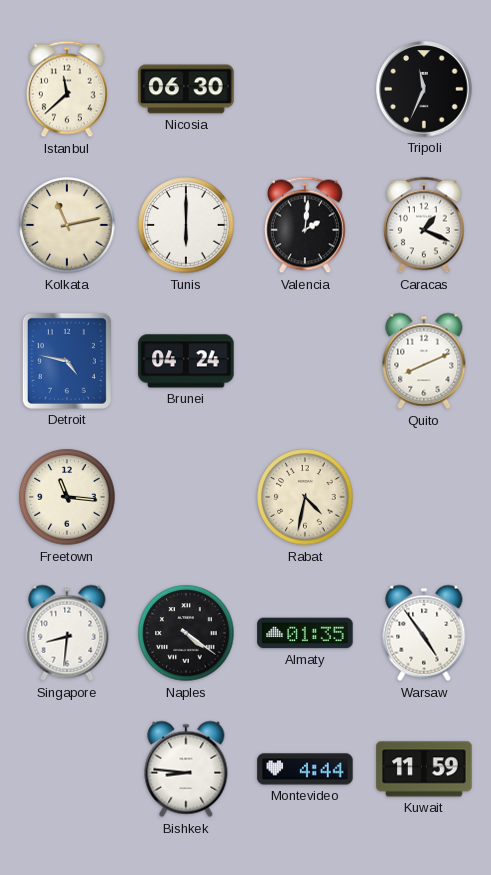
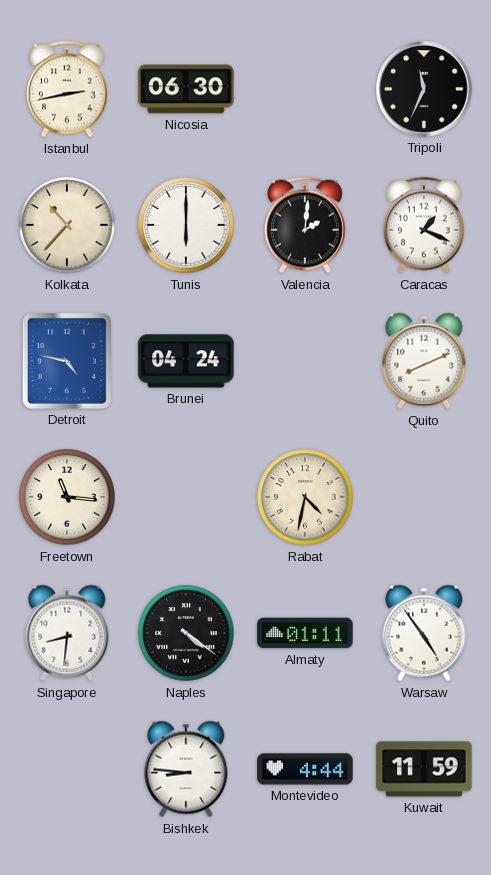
Istanbul: 11:38 -> 2:43
Kolkata: 11:13 -> 10:37
Almaty: 01:35 -> 01:11
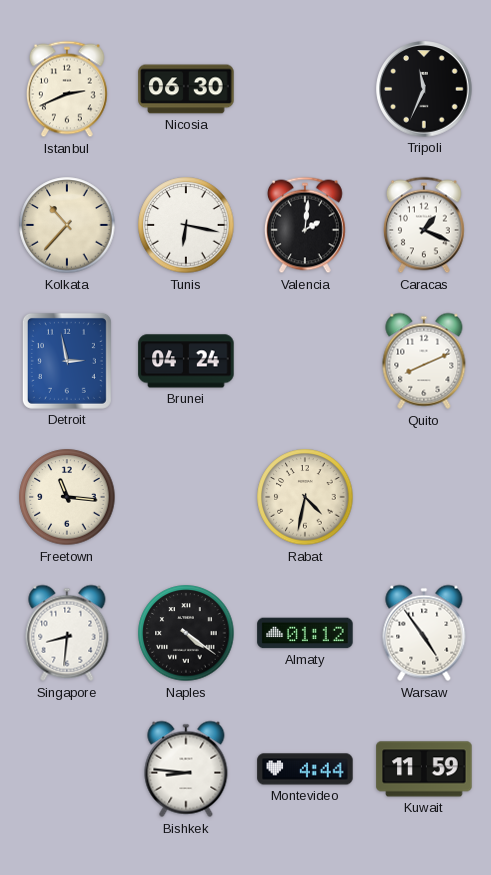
Istanbul: 2:43 -> 2:41
Tunis: 6:00 -> 6:17
Detroit: 4:47 -> 2:58
Almaty: 01:11 -> 01:12
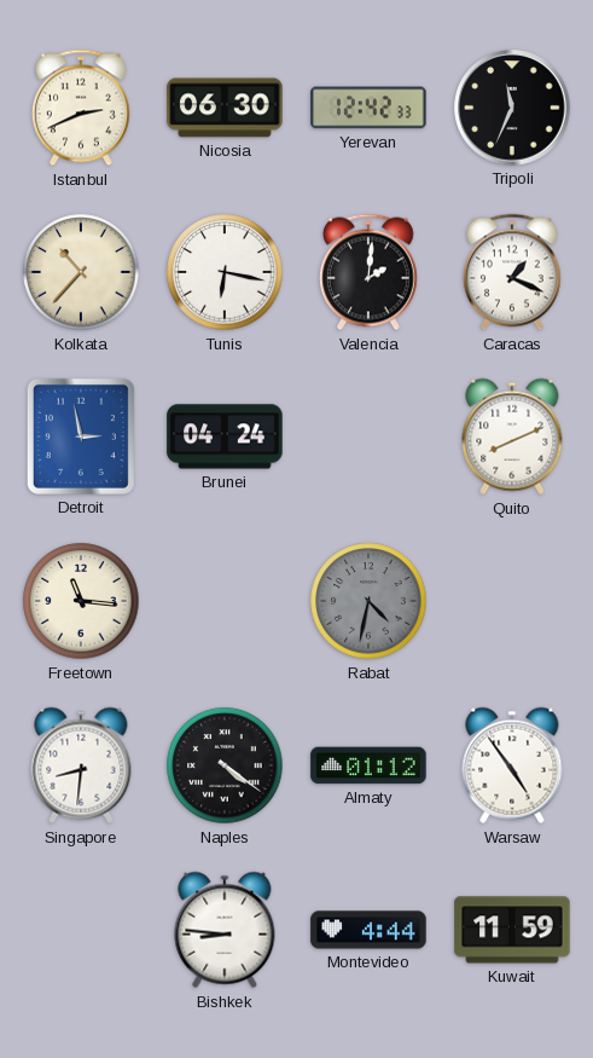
Yerevan: none -> 12:42
Rabat dial: cream -> grey
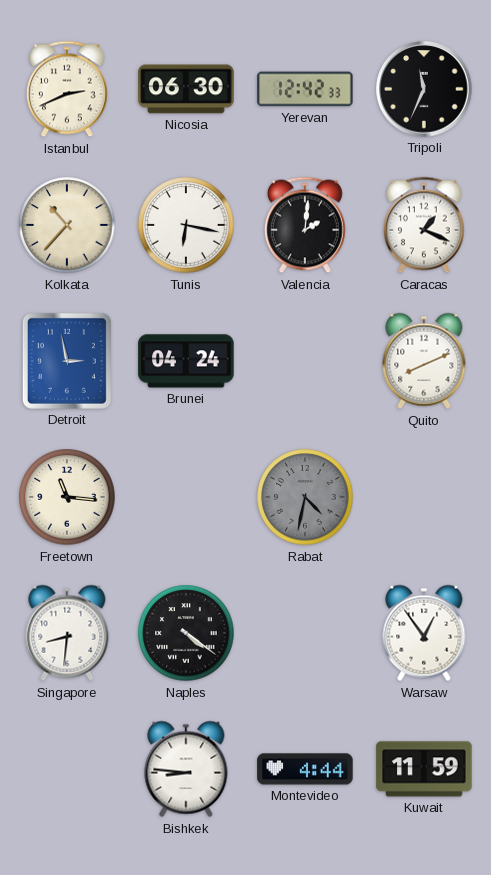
Almaty: 01:12 -> none
Warsaw: 4:54 -> 12:54
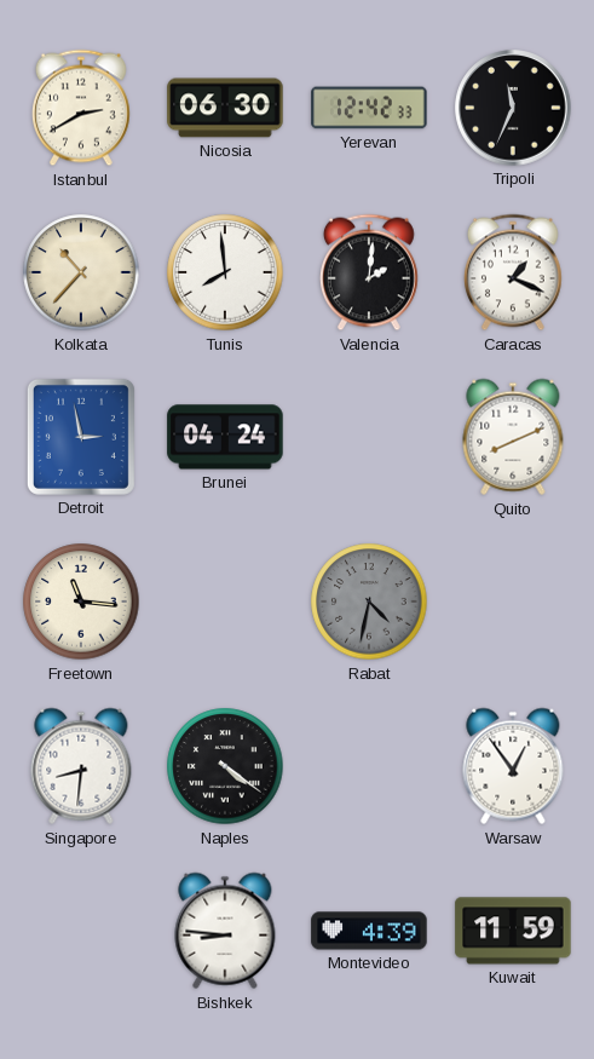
Istanbul: 2:41 -> 2:40
Tunis: 6:17 -> 7:59
Montevideo: 4:44 -> 4:39
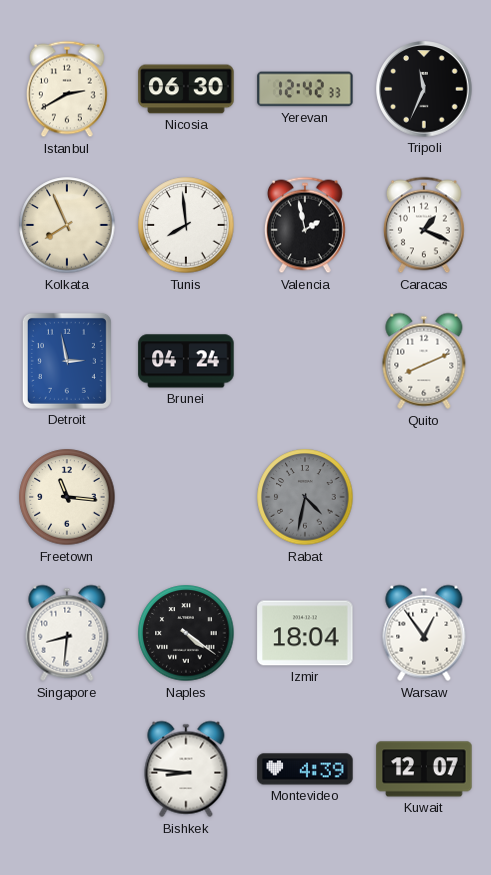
Kolkata: 10:37 -> 7:56
Valencia: 2:01 -> 1:58
Izmir: none -> 18:04
Kuwait: 11:59 -> 12:07
